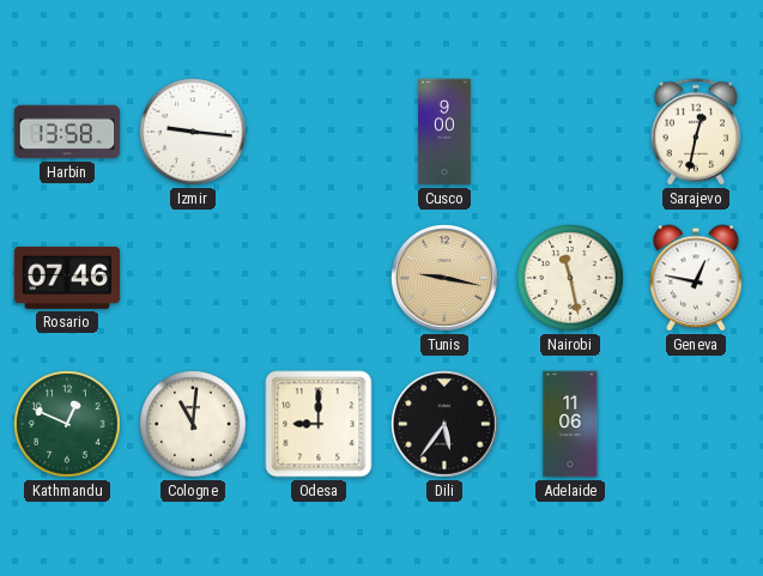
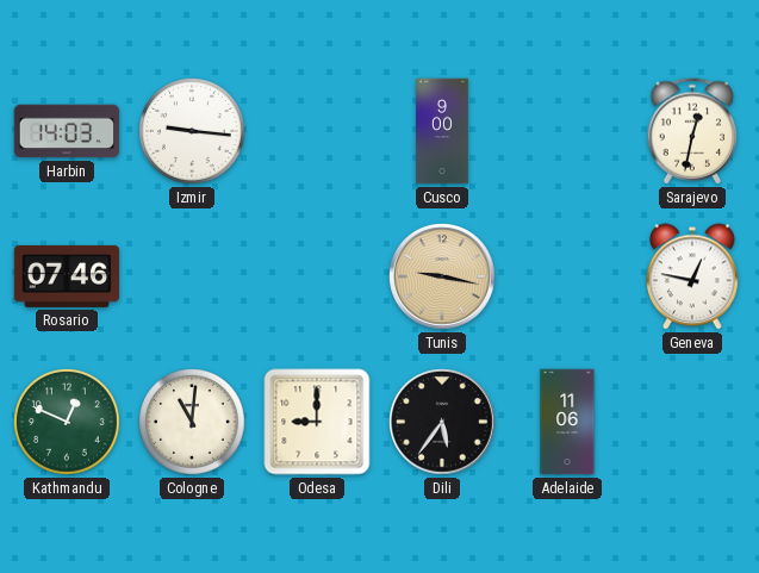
Harbin: 13:58 -> 14:03
Nairobi: 11:28 -> none
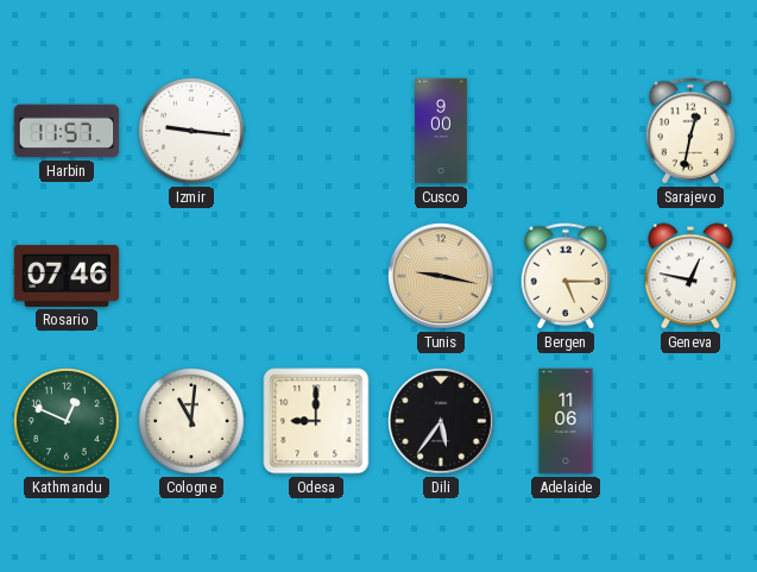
Harbin: 14:03 -> 11:57
Bergen: none -> 5:15
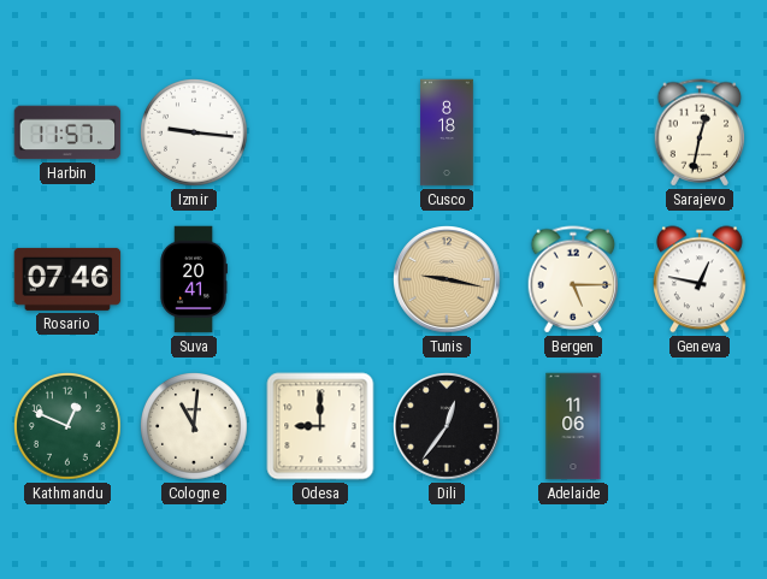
Cusco: 9:00 -> 8:18
Suva: none -> 20:41
Dili: 5:36 -> 12:36
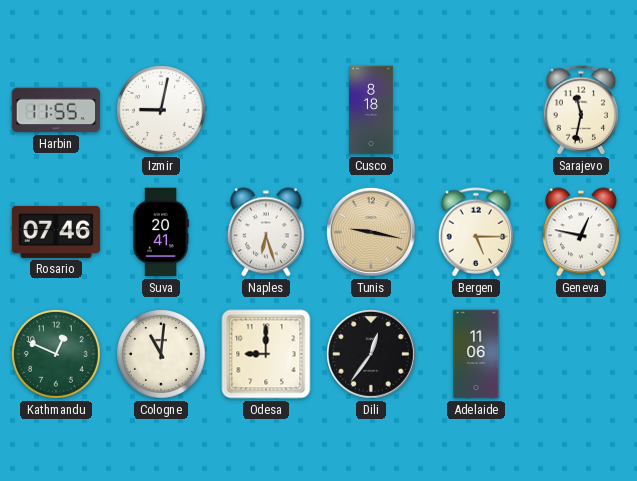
Harbin: 11:57 -> 11:55
Izmir: 9:16 -> 9:02
Sarajevo: 12:32 -> 11:32
Naples: none -> 6:27
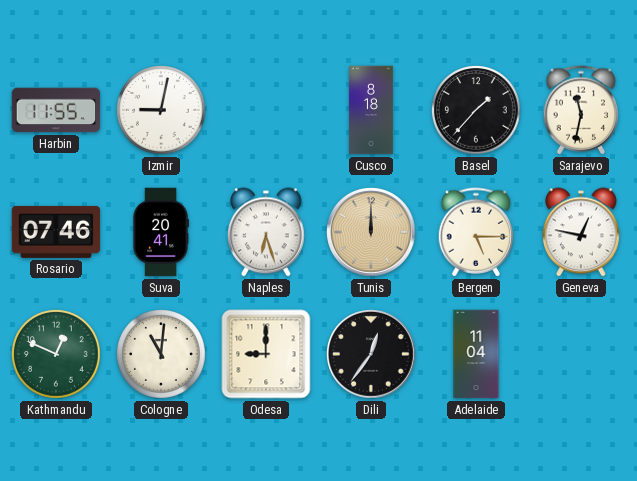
Basel: none -> 1:37
Tunis: 9:17 -> 12:00
Adelaide: 11:06 -> 11:04
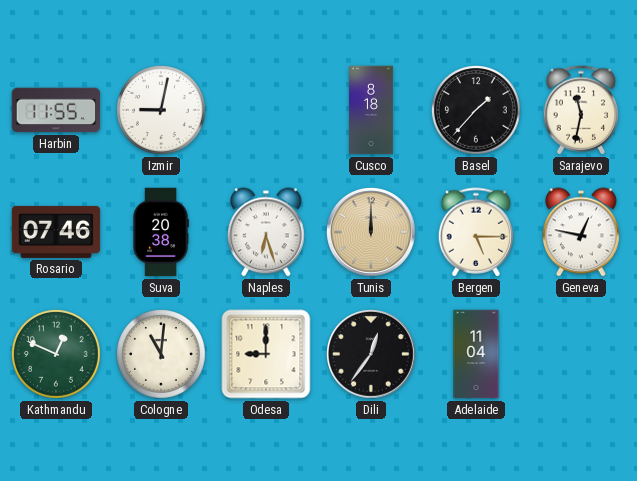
Suva: 20:41 -> 20:38
